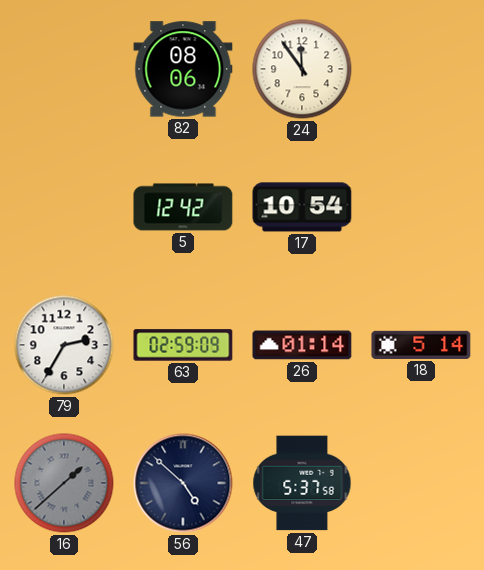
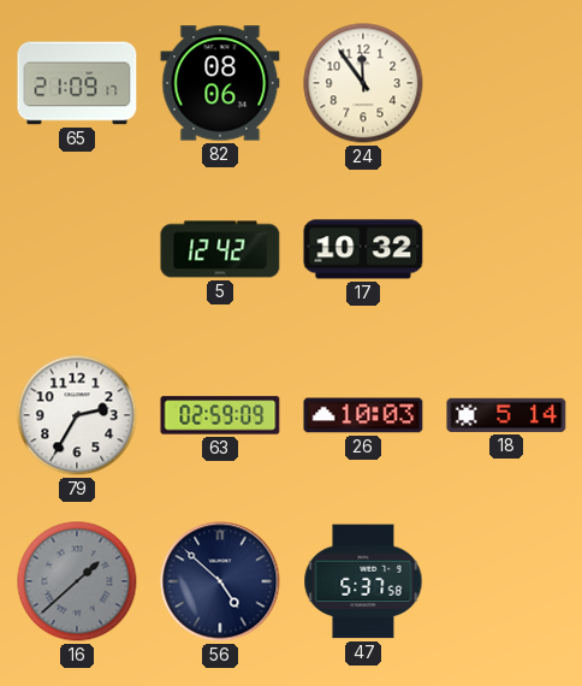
65: none -> 21:09
17: 10:54 -> 10:32
26: 01:14 -> 10:03
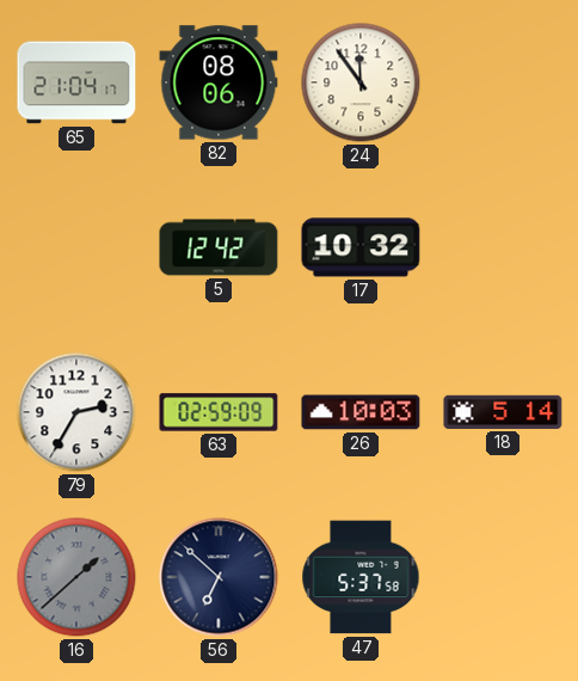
65: 21:09 -> 21:04
56: 4:52 -> 6:52
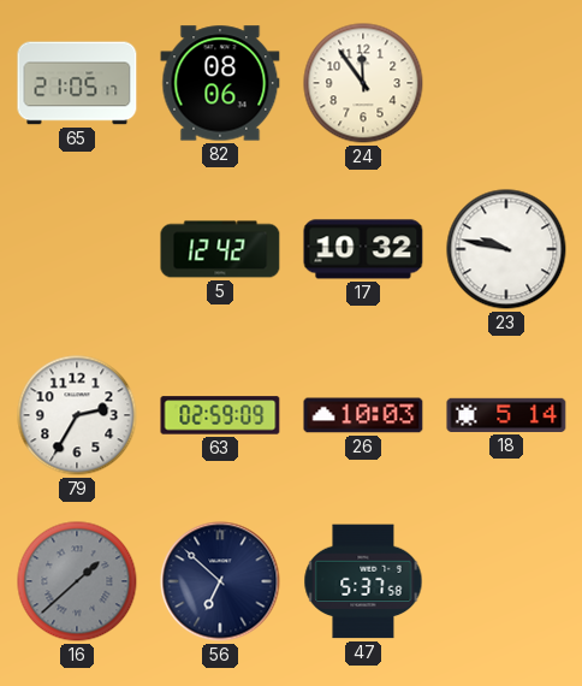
65: 21:04 -> 21:05
23: none -> 9:47
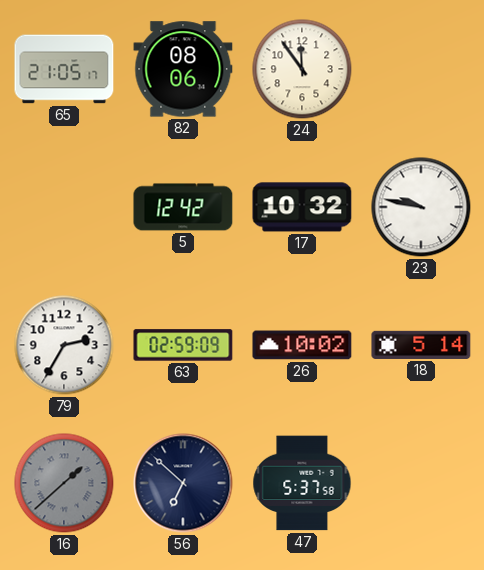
26: 10:03 -> 10:02
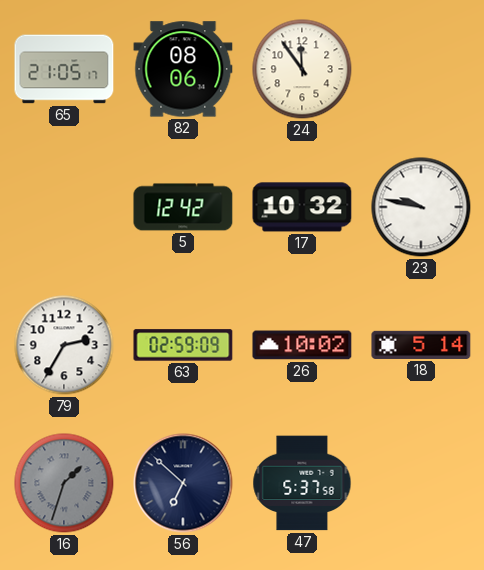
16: 1:38 -> 1:33
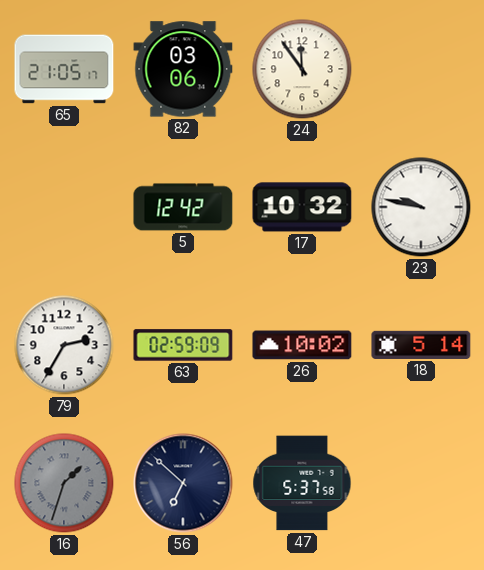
82: 08:06 -> 03:06
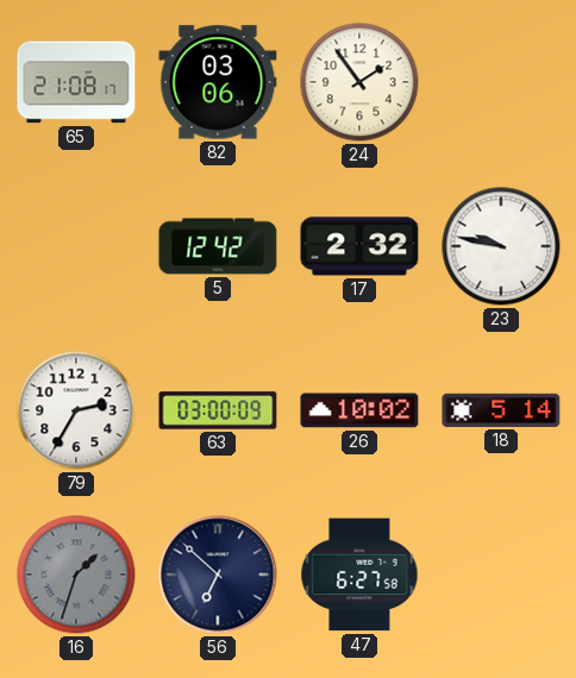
65: 21:05 -> 21:08
24: 11:54 -> 1:54
17: 10:32 -> 2:32
63: 02:59 -> 03:00
47: 5:37 -> 6:27
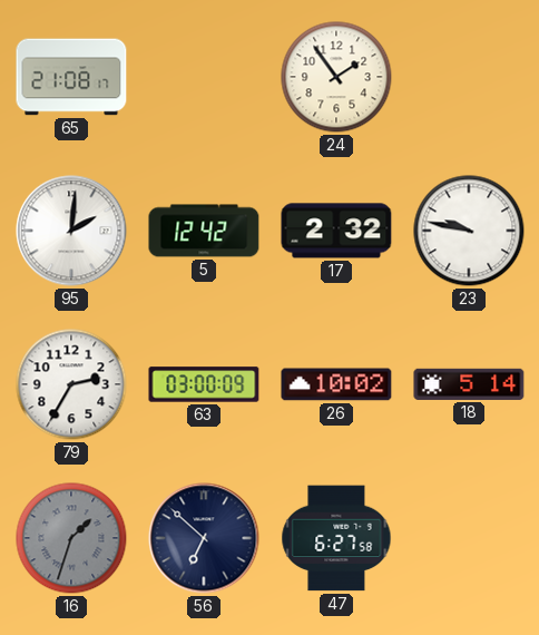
82: 03:06 -> none
95: none -> 2:01
